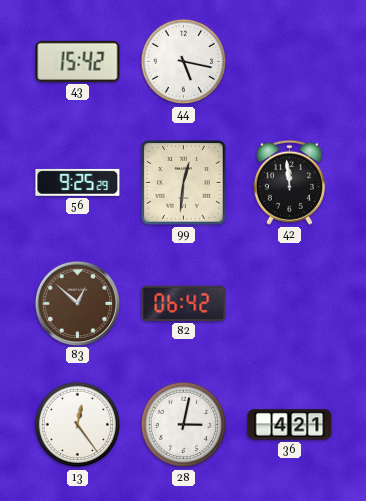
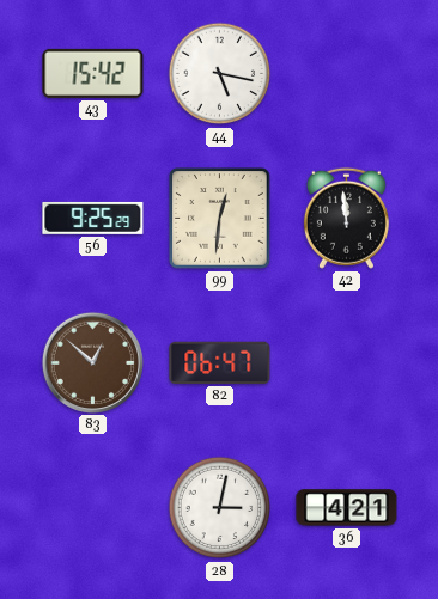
82: 06:42 -> 06:47
13: 12:24 -> none
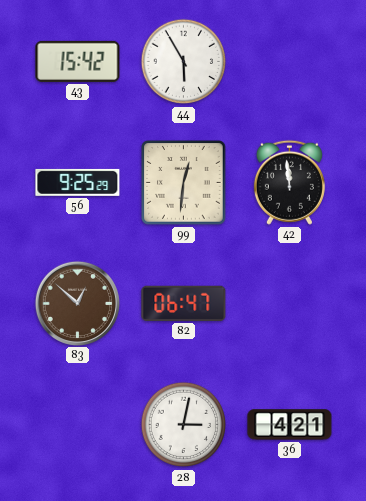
44: 5:17 -> 5:55
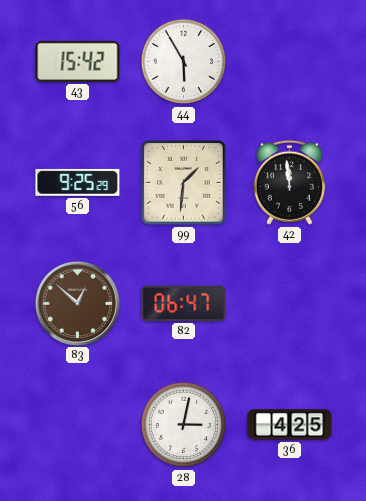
99: 12:31 -> 1:31
36: 4:21 -> 4:25
